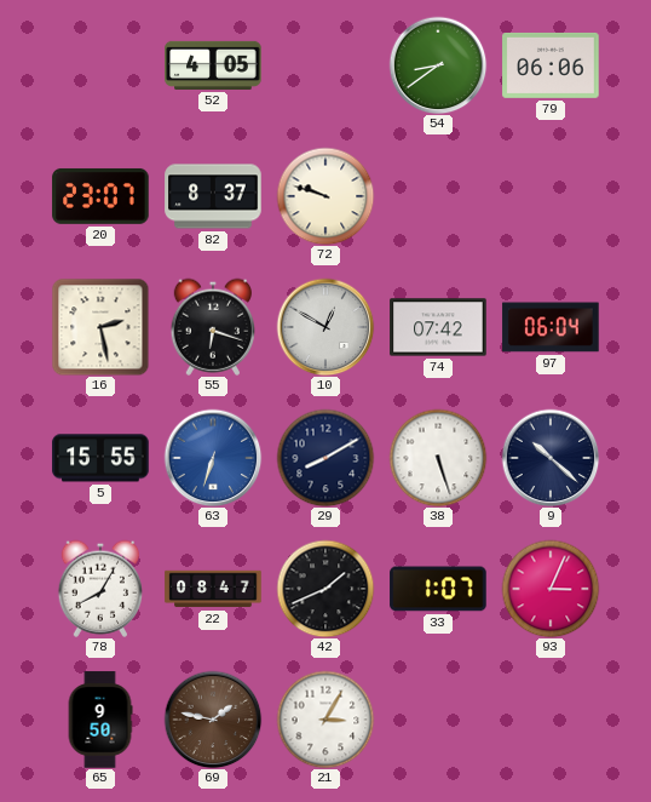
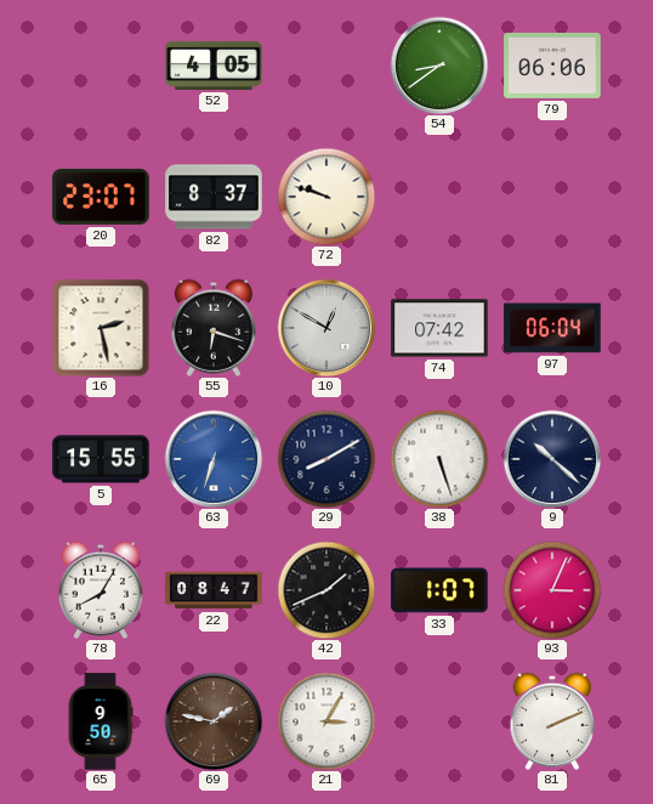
81: none -> 2:11
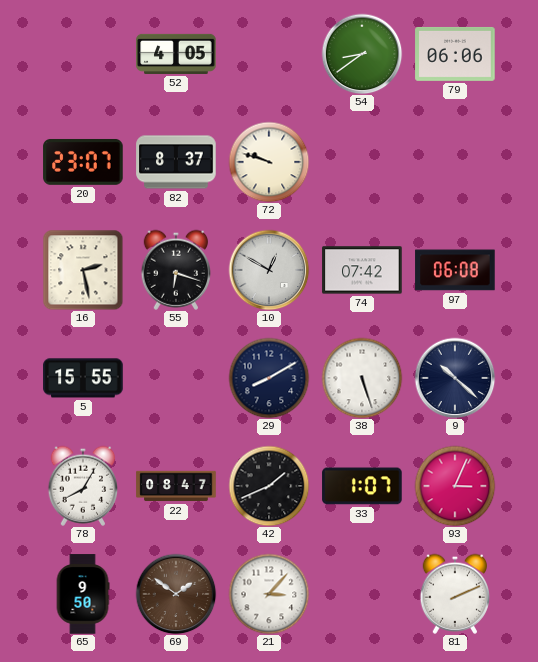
97: 06:04 -> 06:08
63: 6:33 -> none
69: 1:47 -> 1:51
21: 3:05 -> 3:07
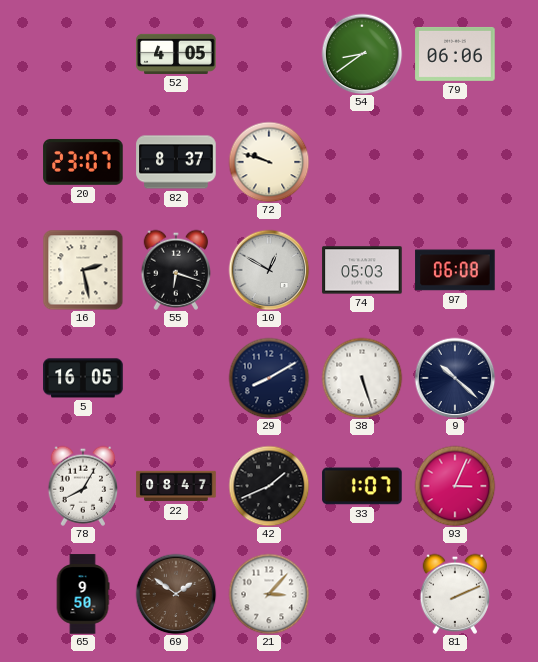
74: 07:42 -> 05:03
5: 15:55 -> 16:05
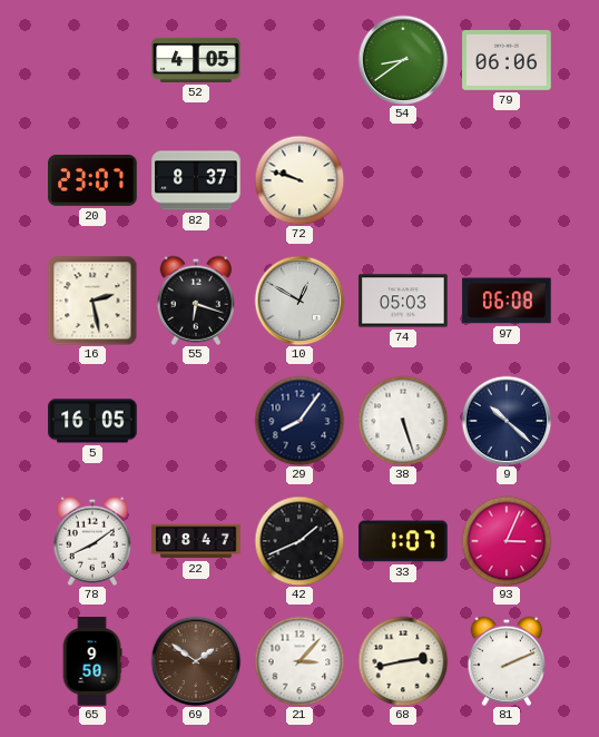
29: 8:10 -> 8:06
78: 8:05 -> 8:09
68: none -> 2:43
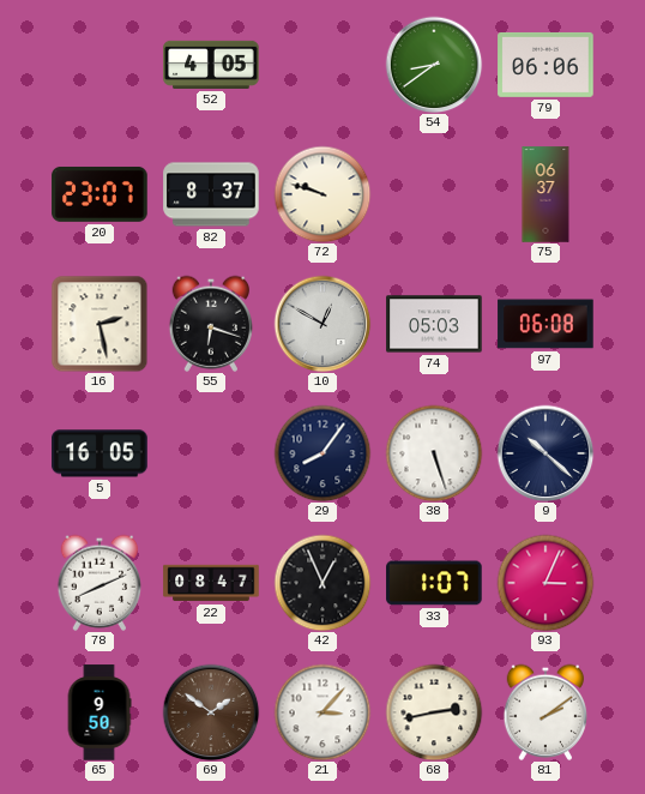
75: none -> 06:37
78: 8:09 -> 8:11
42: 1:41 -> 12:56
81: 2:11 -> 2:09
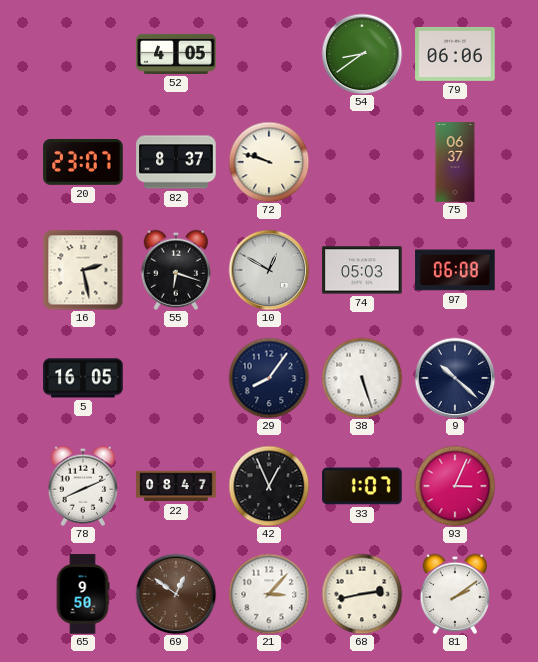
69: 1:51 -> 12:51
